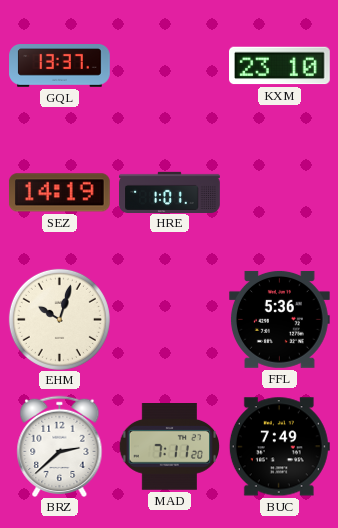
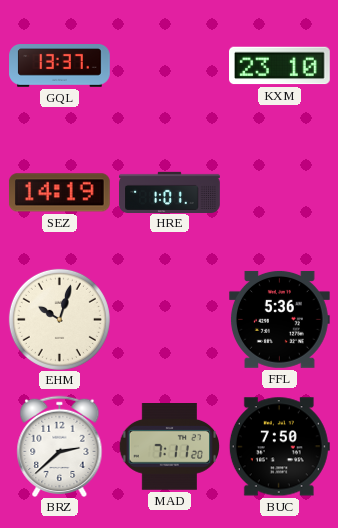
BUC: 7:49 -> 7:50
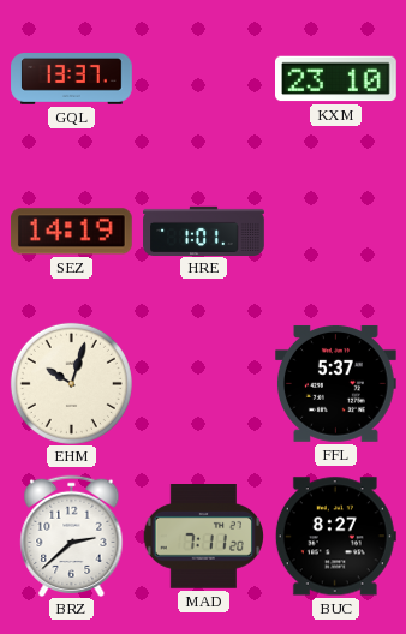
FFL: 5:36 -> 5:37
BUC: 7:50 -> 8:27
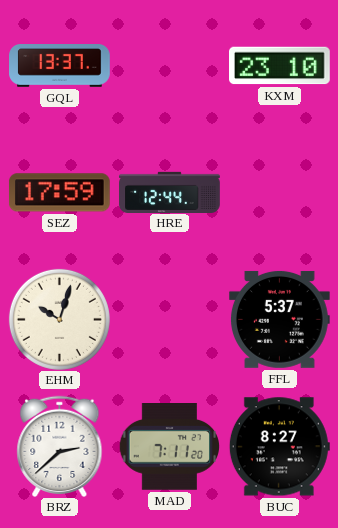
SEZ: 14:19 -> 17:59
HRE: 1:01 -> 12:44
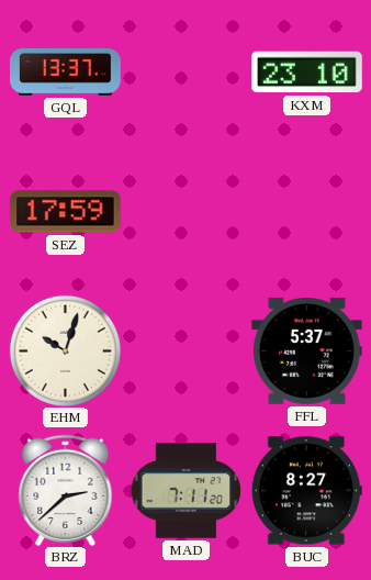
HRE: 12:44 -> none
